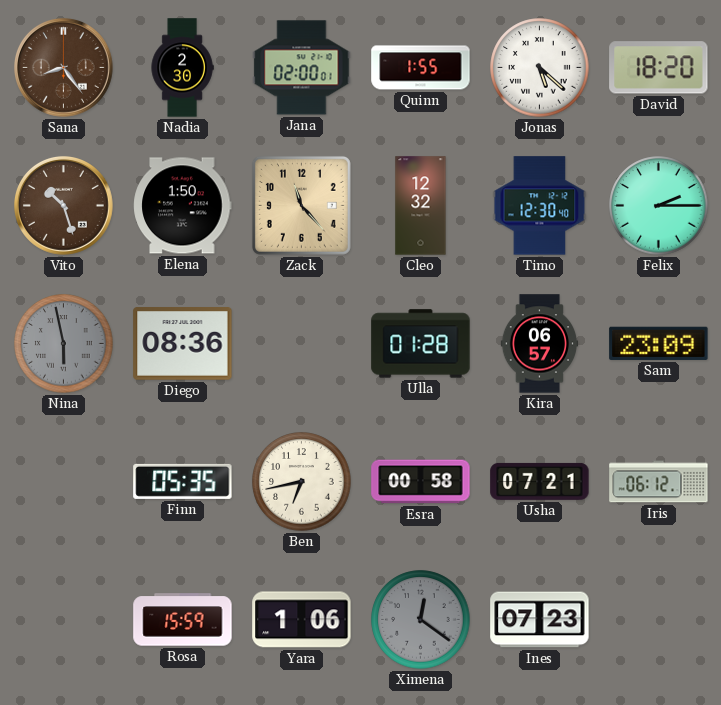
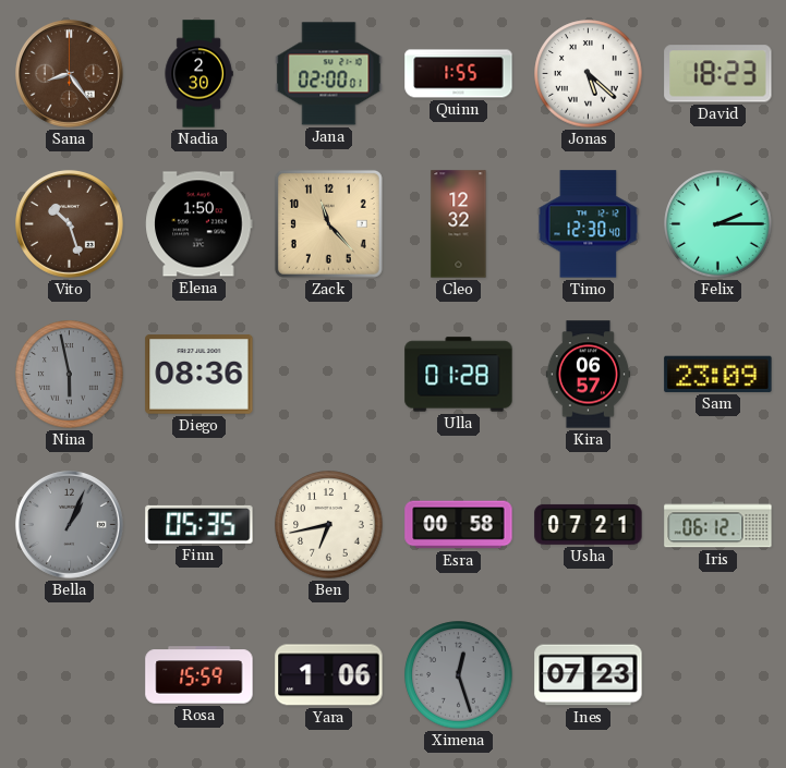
David: 18:20 -> 18:23
Bella: none -> 1:04
Ximena: 12:21 -> 12:27
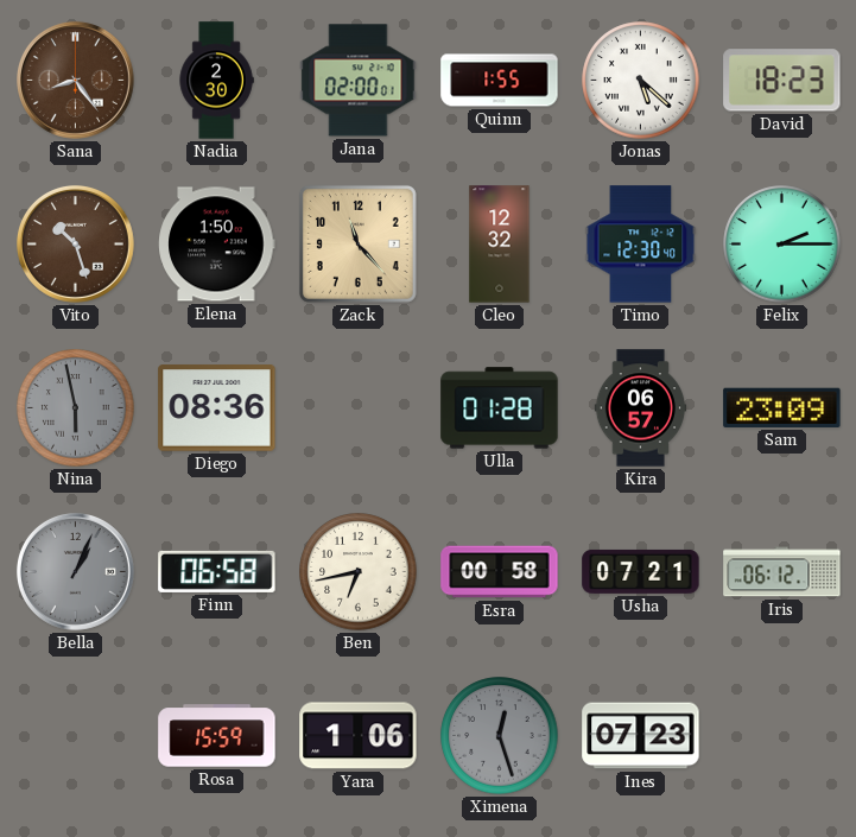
Finn: 05:35 -> 06:58
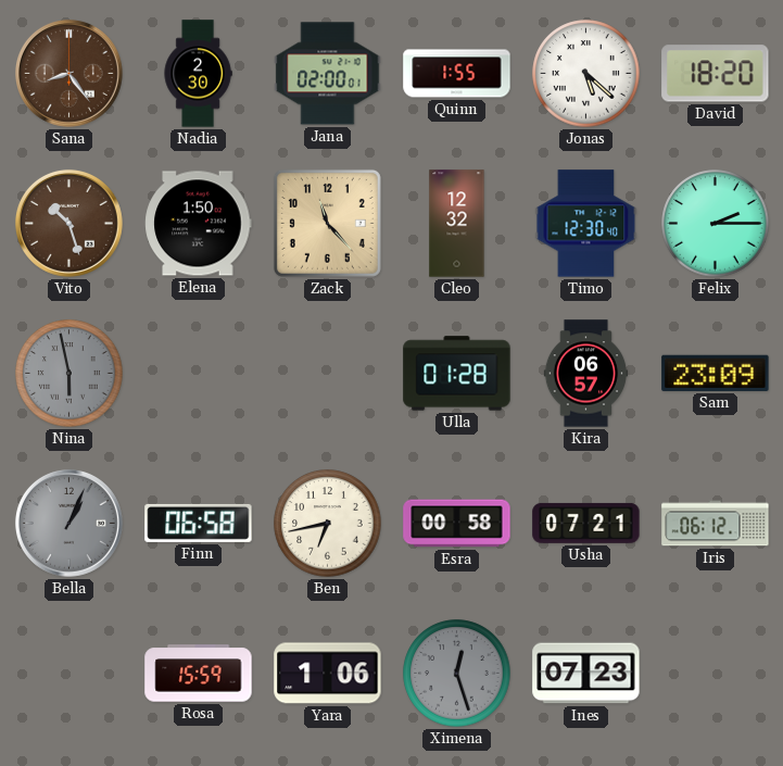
David: 18:23 -> 18:20
Diego: 08:36 -> none
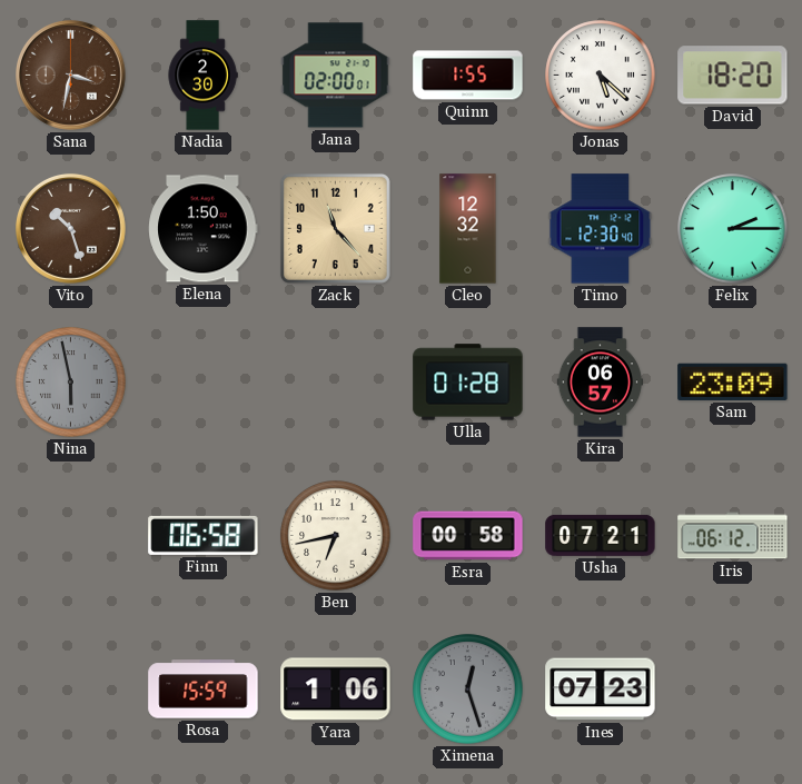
Sana: 8:24 -> 3:32
Bella: 1:04 -> none
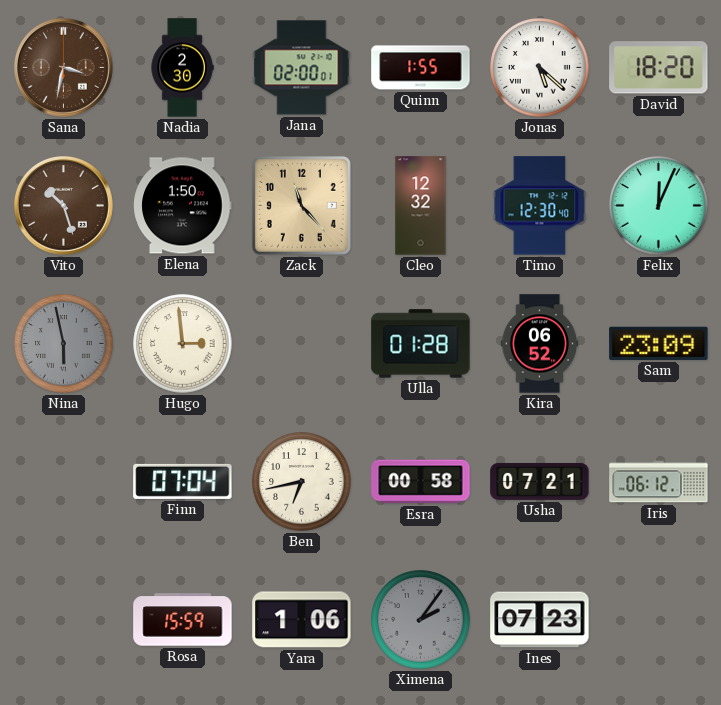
Felix: 2:15 -> 12:04
Hugo: none -> 2:59
Kira: 06:57 -> 06:52
Finn: 06:58 -> 07:04
Ximena: 12:27 -> 2:06
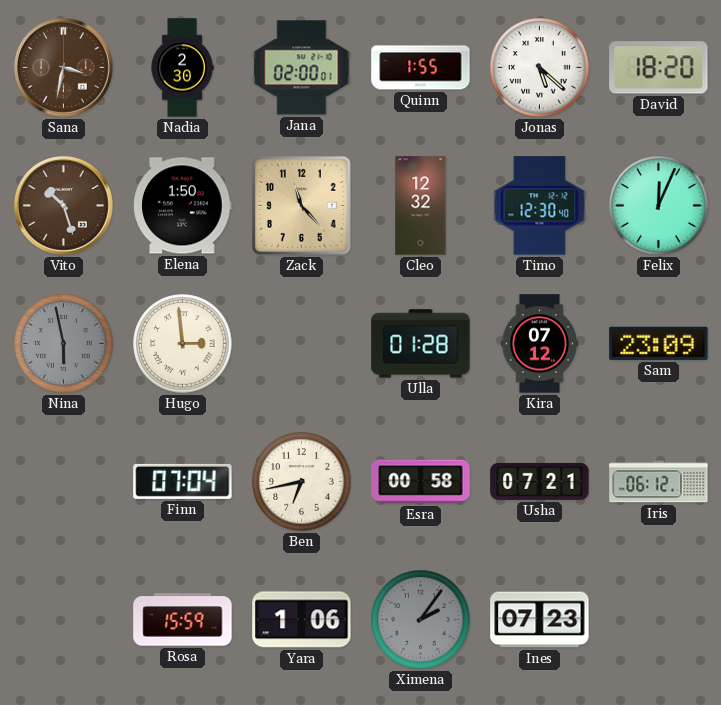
Kira: 06:52 -> 07:12
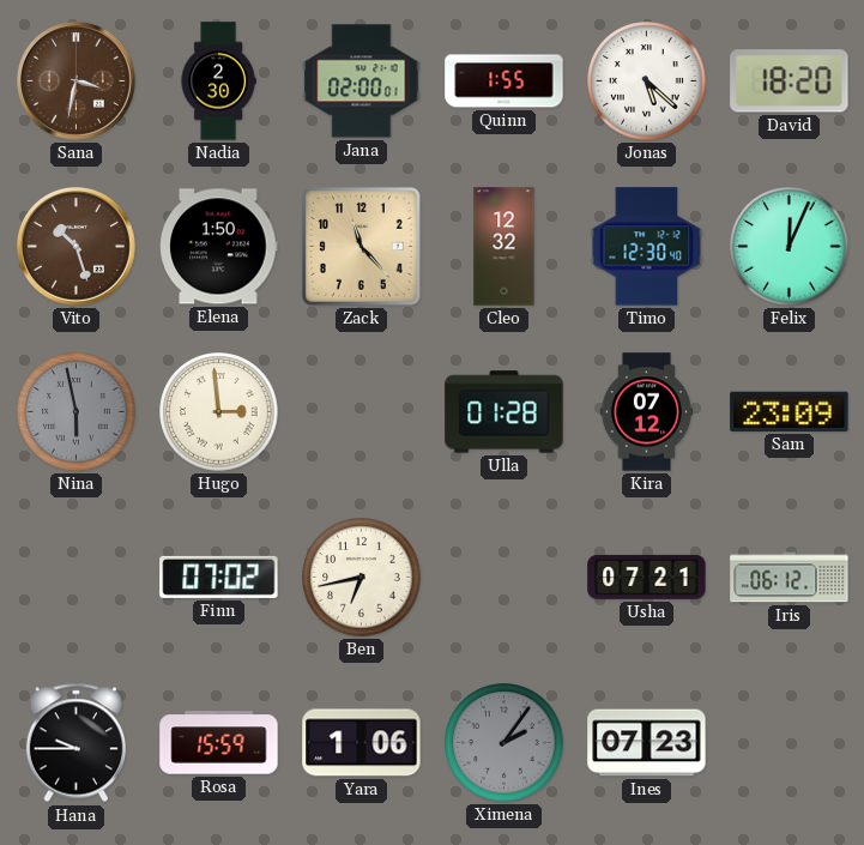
Finn: 07:04 -> 07:02
Esra: 00:58 -> none
Hana: none -> 9:45
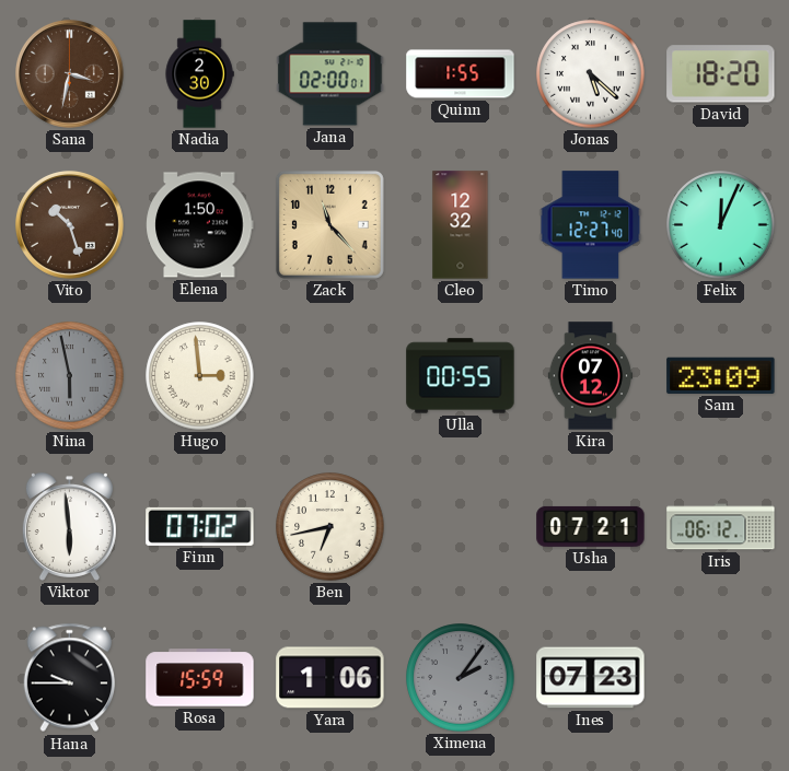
Timo: 12:30 -> 12:27
Ulla: 01:28 -> 00:55
Viktor: none -> 5:59
